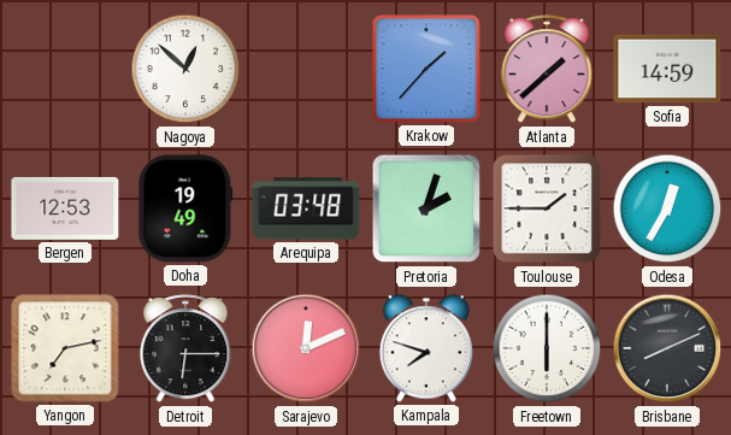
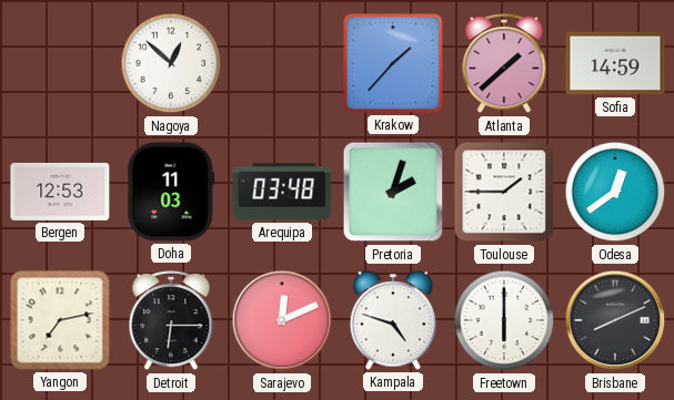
Doha: 19:49 -> 11:03
Odesa: 12:35 -> 12:39
Kampala: 7:48 -> 4:48
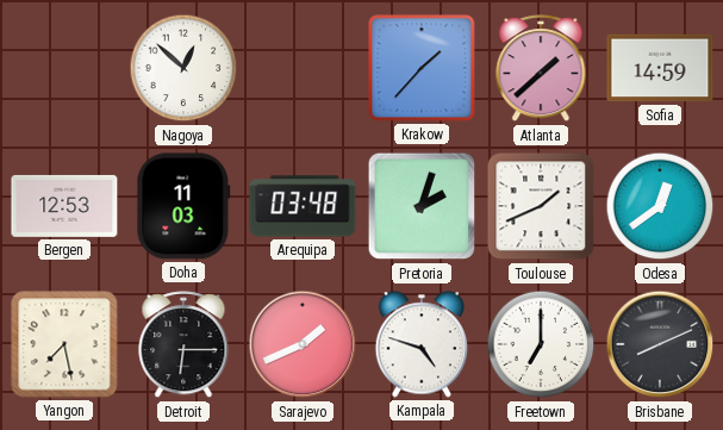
Toulouse: 1:45 -> 1:41
Yangon: 7:13 -> 7:28
Sarajevo: 12:11 -> 1:41
Freetown: 6:00 -> 7:00
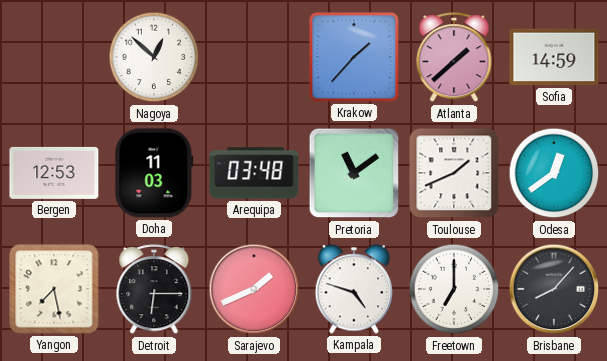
Pretoria: 2:03 -> 11:09
Brisbane: 8:11 -> 8:07
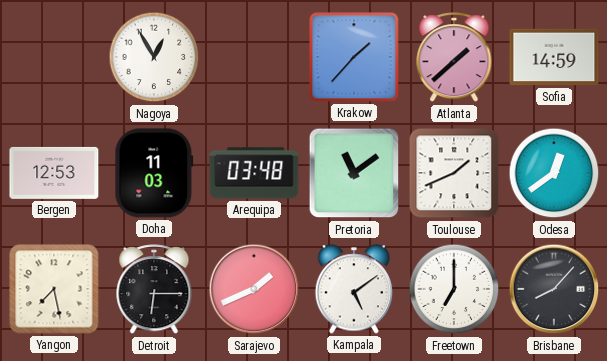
Nagoya: 12:52 -> 12:55
Kampala: 4:48 -> 5:09
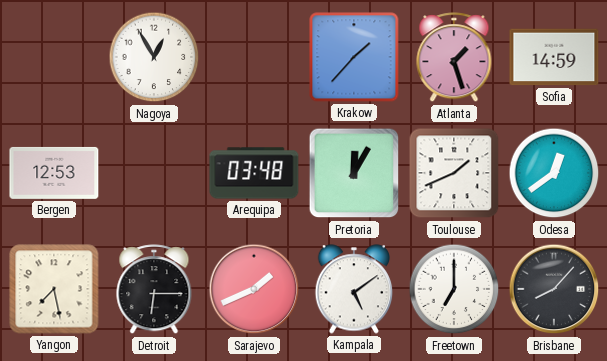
Atlanta: 1:38 -> 1:27
Doha: 11:03 -> none
Pretoria: 11:09 -> 12:05
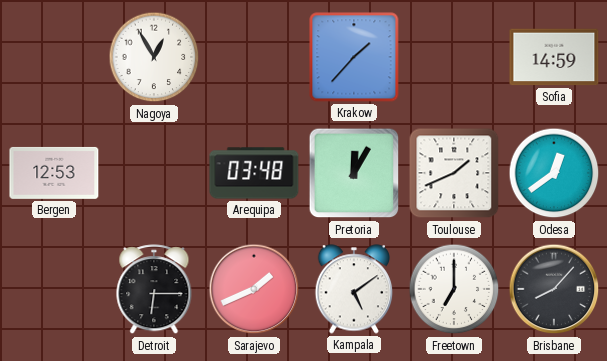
Atlanta: 1:27 -> none
Yangon: 7:28 -> none
